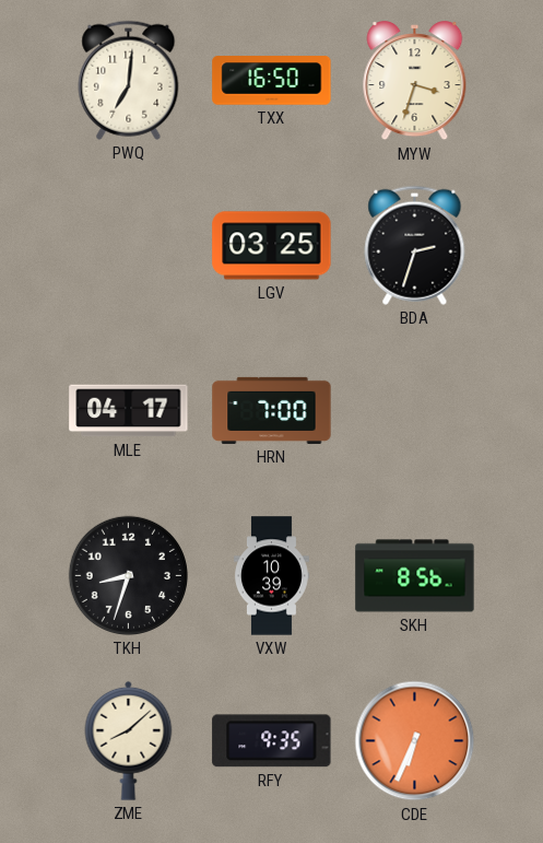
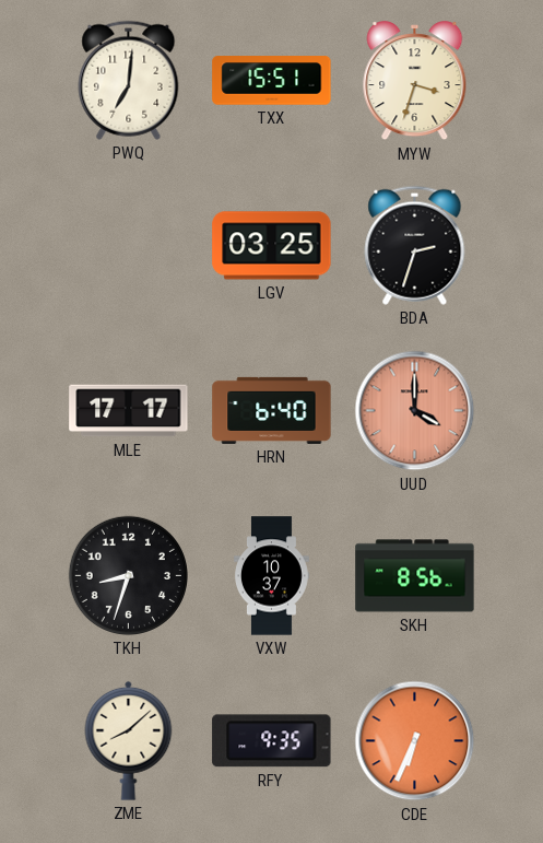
TXX: 16:50 -> 15:51
MLE: 04:17 -> 17:17
HRN: 7:00 -> 6:40
UUD: none -> 4:00
VXW: 10:39 -> 10:37
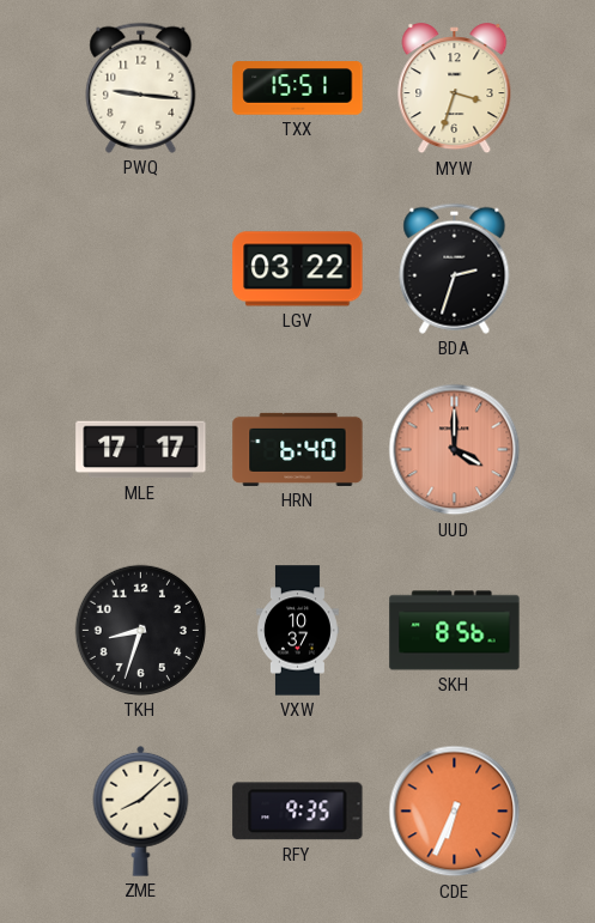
PWQ: 7:01 -> 9:16
LGV: 03:25 -> 03:22
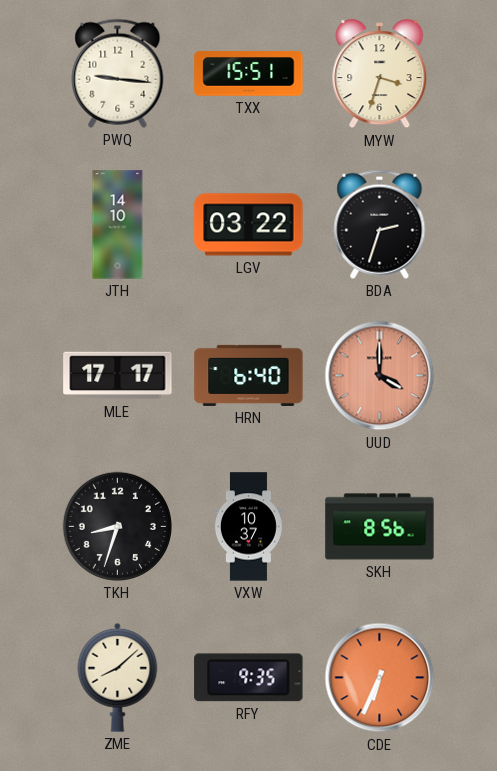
JTH: none -> 14:10
